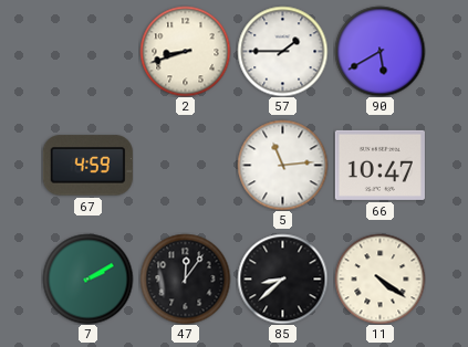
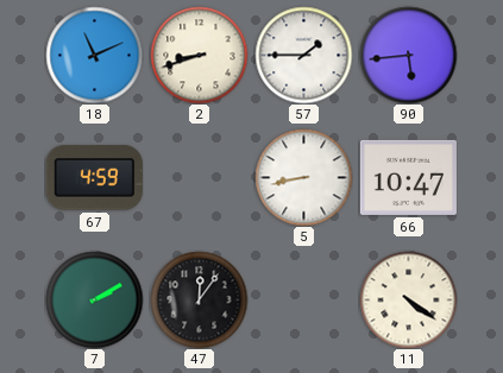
18: none -> 11:11
90: 5:40 -> 5:44
5: 11:14 -> 8:43
85: 8:38 -> none
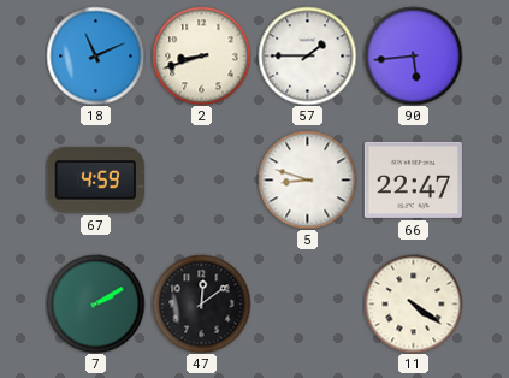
5: 8:43 -> 8:48
66: 10:47 -> 22:47
47: 12:06 -> 12:09
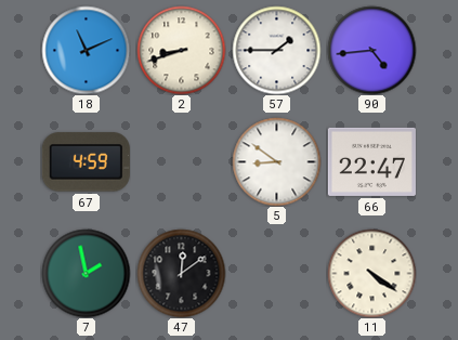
90: 5:44 -> 4:44
5: 8:48 -> 8:51
7: 2:10 -> 1:58
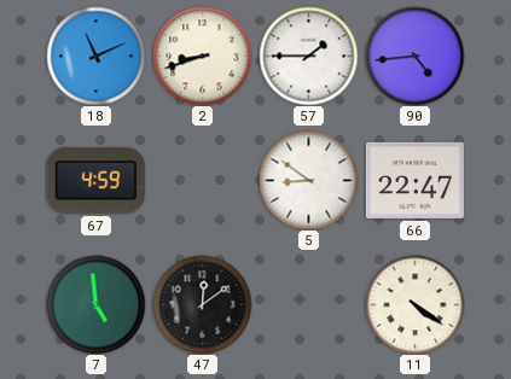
7: 1:58 -> 4:59
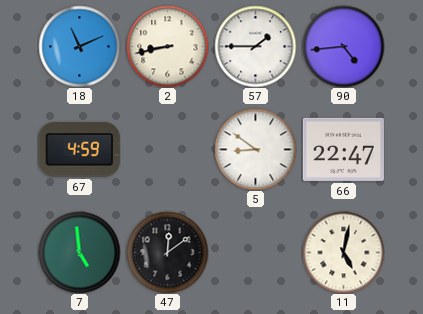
2: 8:42 -> 8:43
11: 4:21 -> 5:02
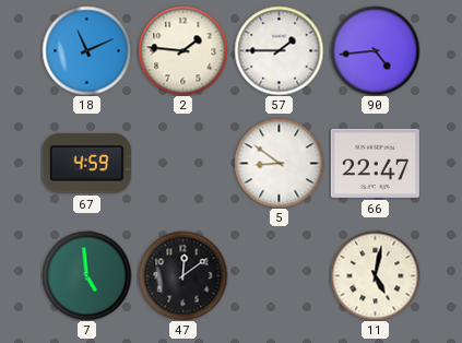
2: 8:43 -> 1:46
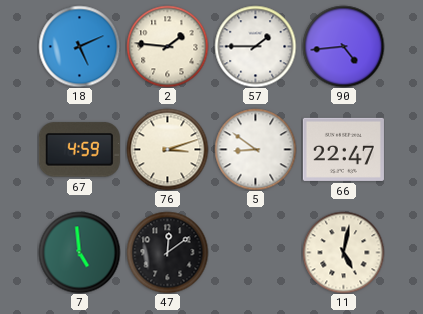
18: 11:11 -> 5:11
76: none -> 3:12
